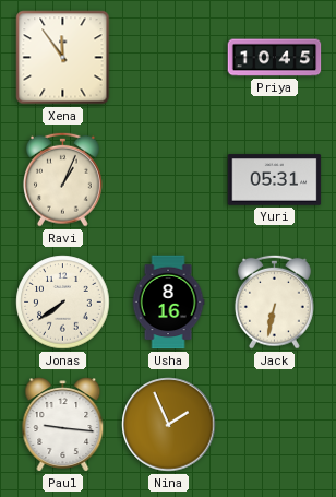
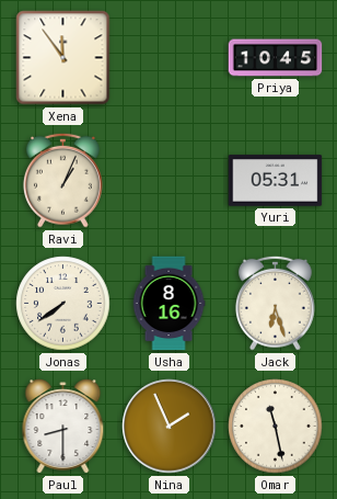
Jack: 6:32 -> 6:27
Paul: 9:16 -> 8:30
Omar: none -> 11:28
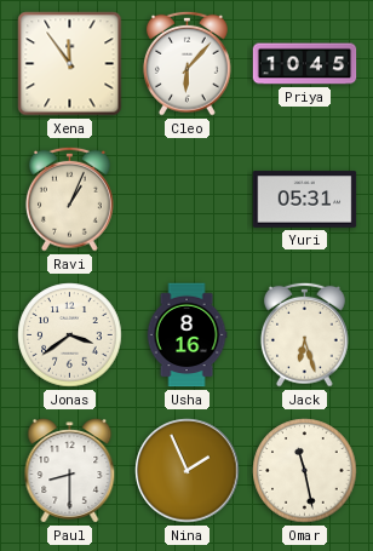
Cleo: none -> 6:07
Jonas: 7:39 -> 3:39
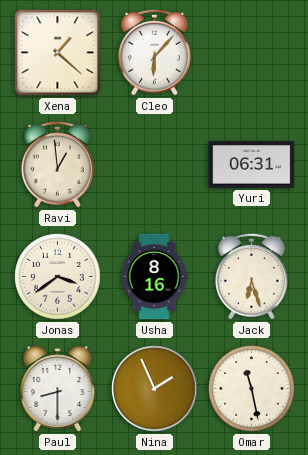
Xena: 11:54 -> 1:22
Priya: 10:45 -> none
Ravi: 1:04 -> 12:59
Yuri: 05:31 -> 06:31
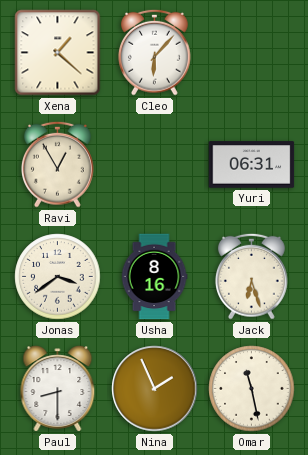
Ravi: 12:59 -> 12:55
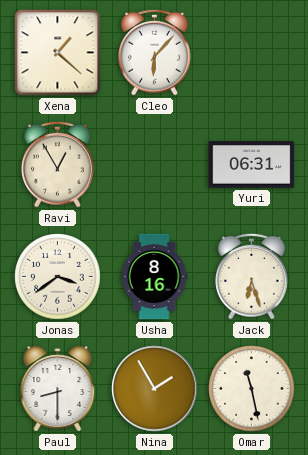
Nina: 1:56 -> 1:55
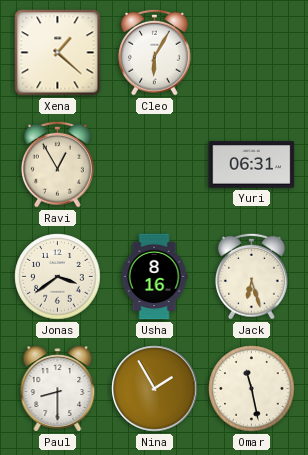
Cleo: 6:07 -> 6:05
